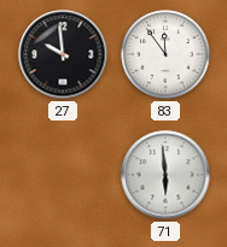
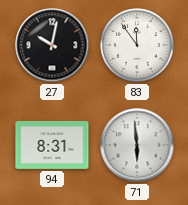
27: 9:59 -> 10:02
94: none -> 8:31
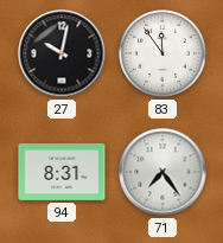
71: 5:59 -> 7:24
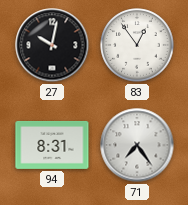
83: 11:54 -> 12:54
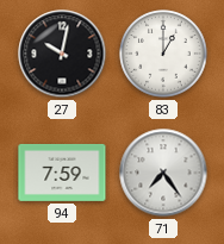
83: 12:54 -> 1:00
94: 8:31 -> 7:59
